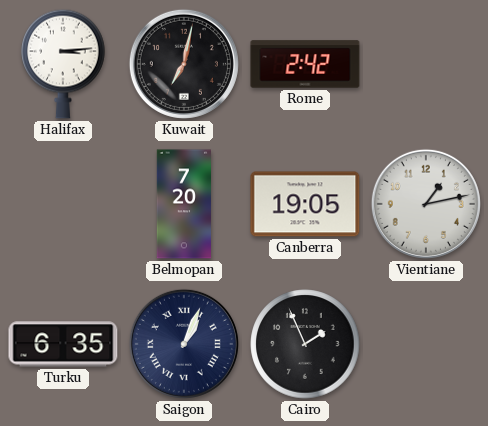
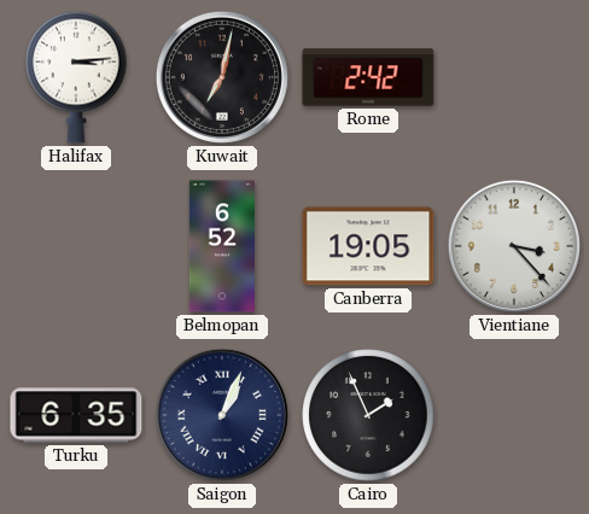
Belmopan: 7:20 -> 6:52
Vientiane: 1:13 -> 3:23
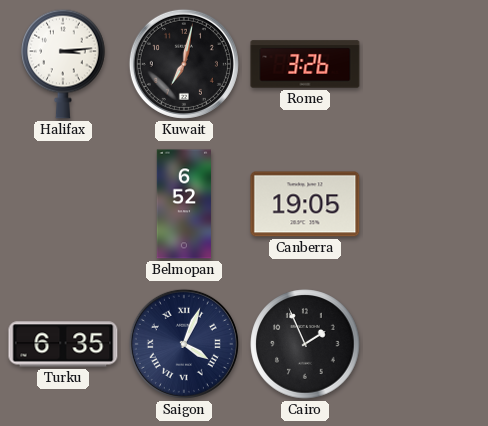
Rome: 2:42 -> 3:26
Vientiane: 3:23 -> none
Saigon: 1:04 -> 4:04
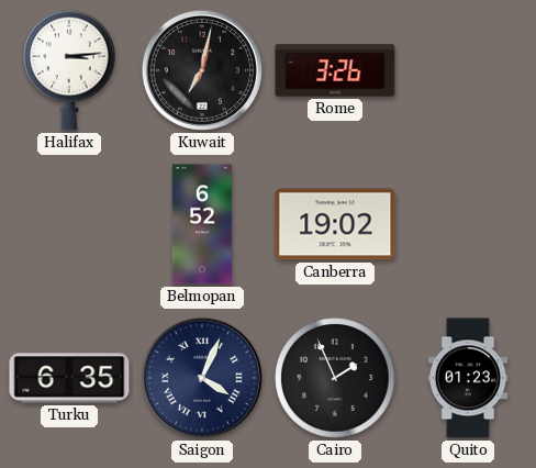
Canberra: 19:05 -> 19:02
Quito: none -> 01:23
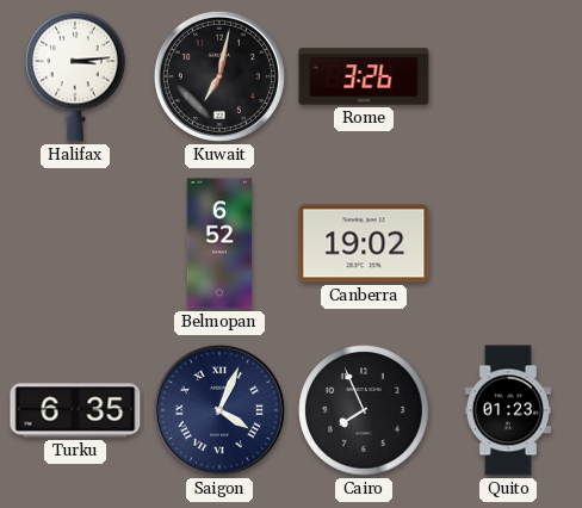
Cairo: 1:56 -> 7:56
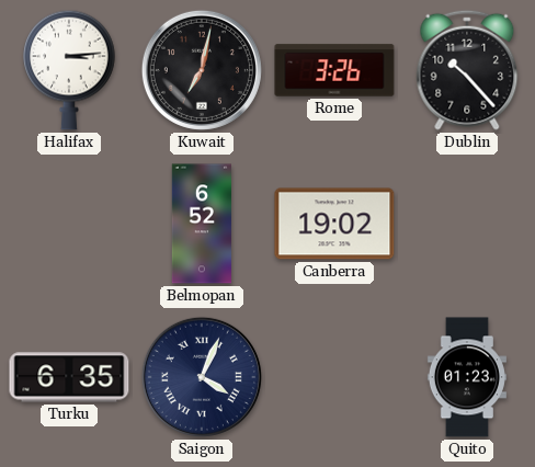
Dublin: none -> 10:23
Cairo: 7:56 -> none
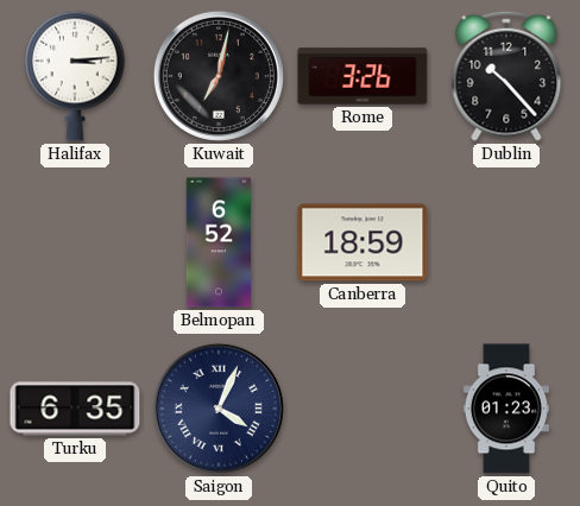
Canberra: 19:02 -> 18:59
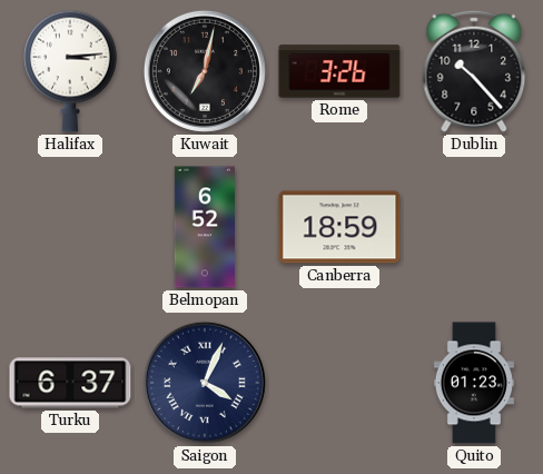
Turku: 6:35 -> 6:37
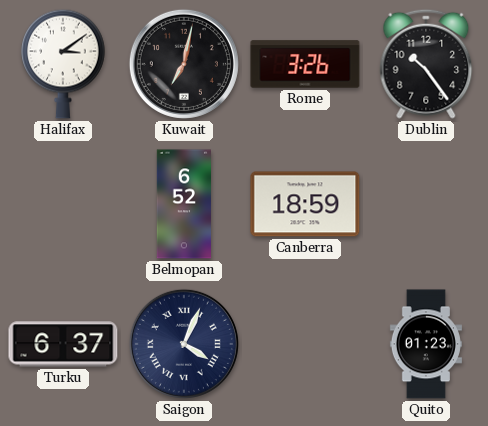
Halifax: 3:14 -> 3:09
Dublin: 10:23 -> 10:24
